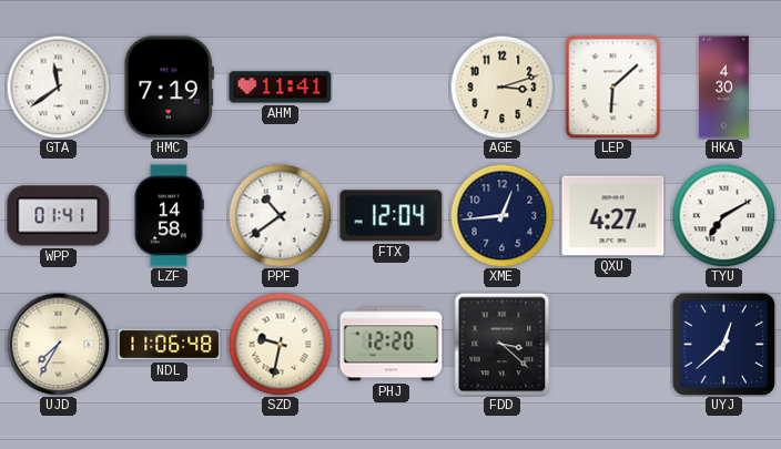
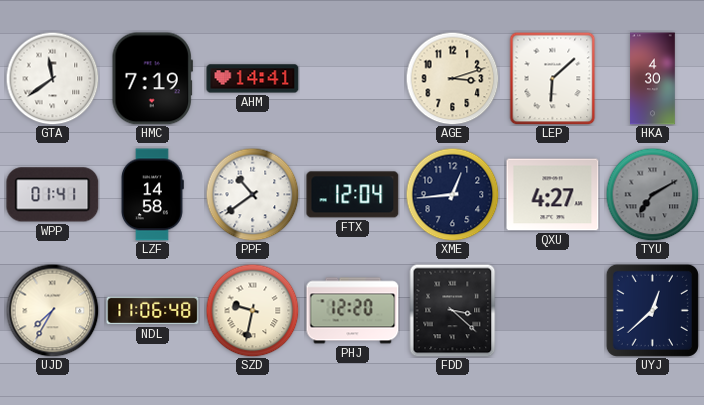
AHM: 11:41 -> 14:41
TYU dial: white -> grey
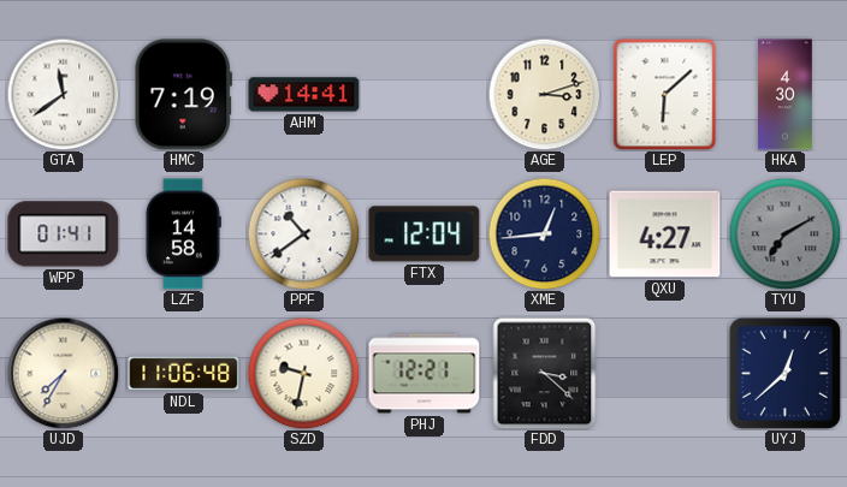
PHJ: 12:20 -> 12:21
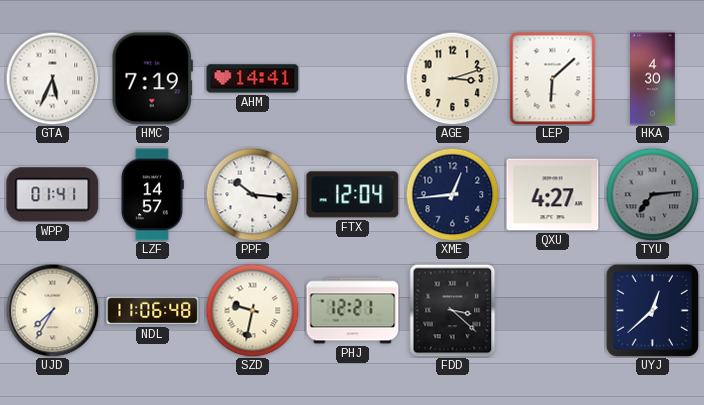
GTA: 11:39 -> 5:34
LZF: 14:58 -> 14:57
PPF: 10:39 -> 10:16
TYU: 7:10 -> 7:14
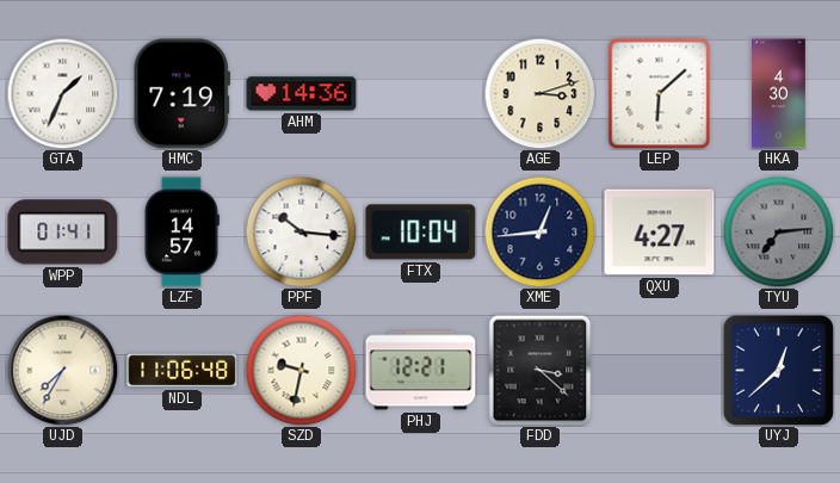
GTA: 5:34 -> 1:34
AHM: 14:41 -> 14:36
FTX: 12:04 -> 10:04
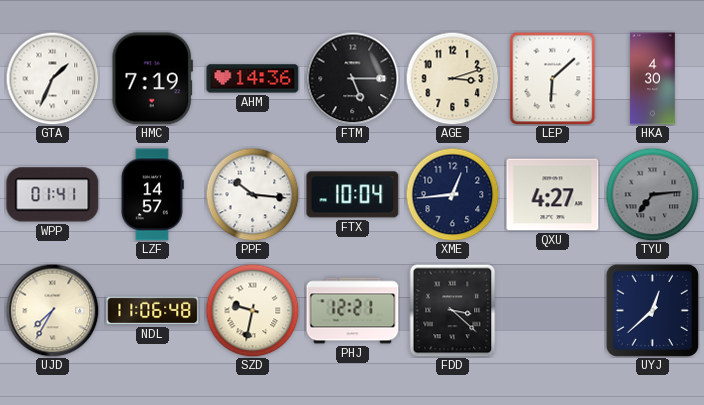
FTM: none -> 5:15
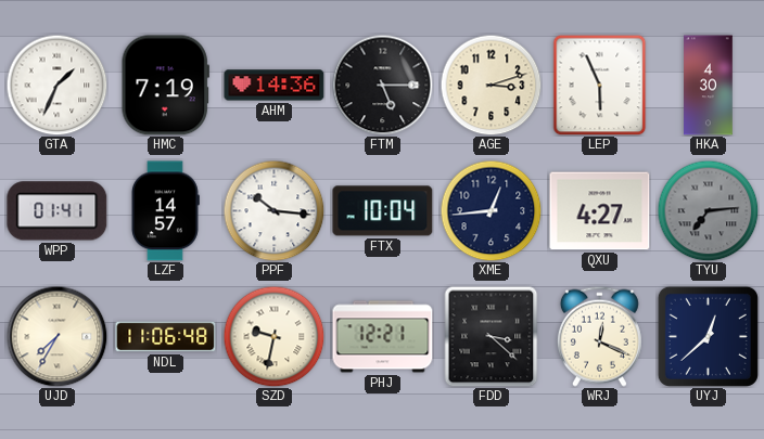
LEP: 6:08 -> 5:56
WRJ: none -> 12:19
